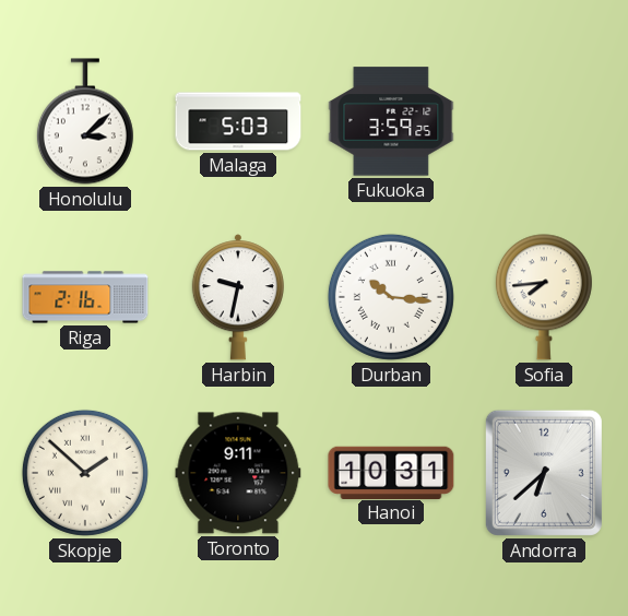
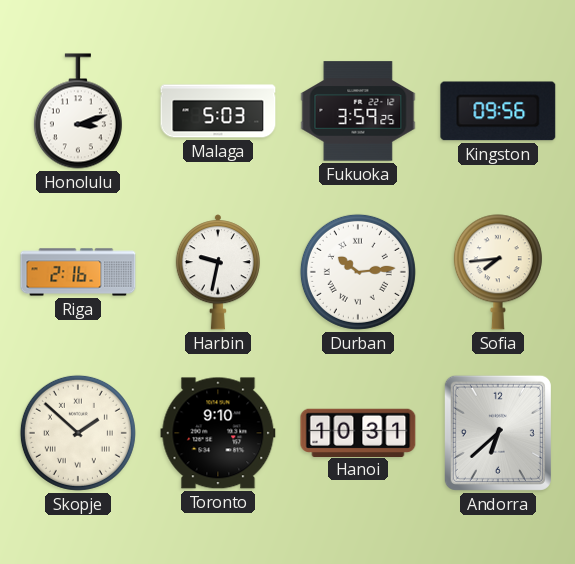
Honolulu: 3:08 -> 3:12
Kingston: none -> 09:56
Durban: 10:16 -> 10:14
Toronto: 9:11 -> 9:10
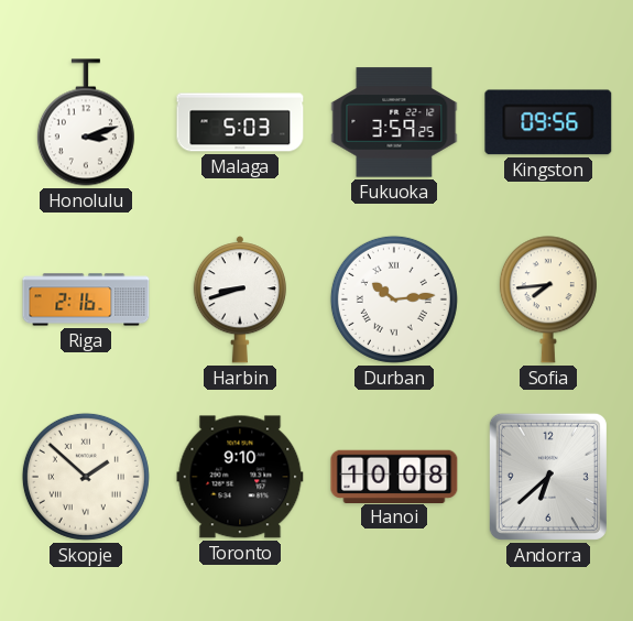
Harbin: 9:32 -> 8:42
Hanoi: 10:31 -> 10:08
